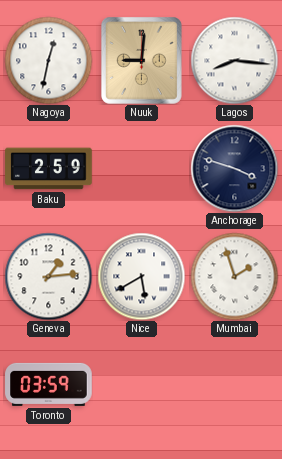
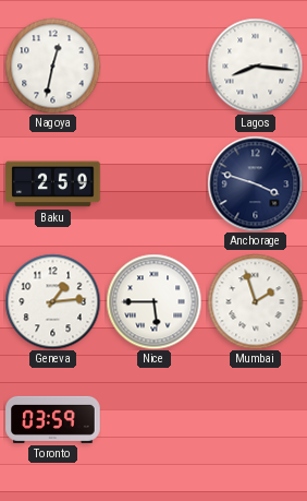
Nuuk: 9:01 -> none
Nice: 5:40 -> 5:45
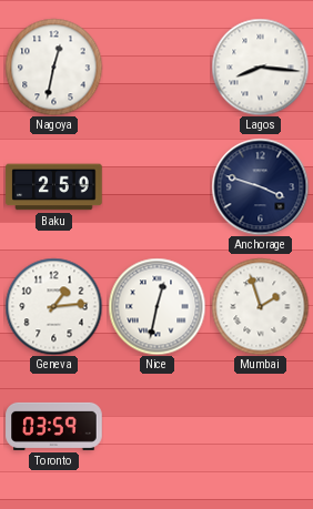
Nice: 5:45 -> 12:32
